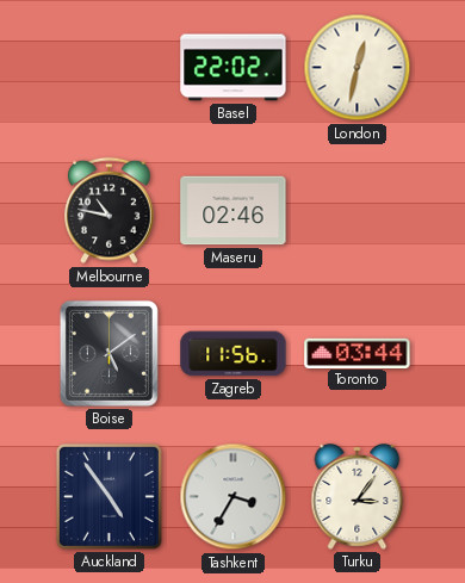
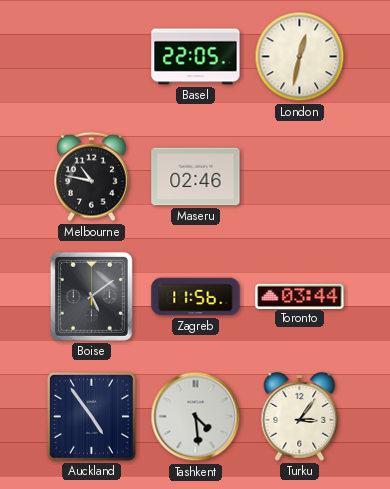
Basel: 22:02 -> 22:05
Tashkent: 3:35 -> 4:29
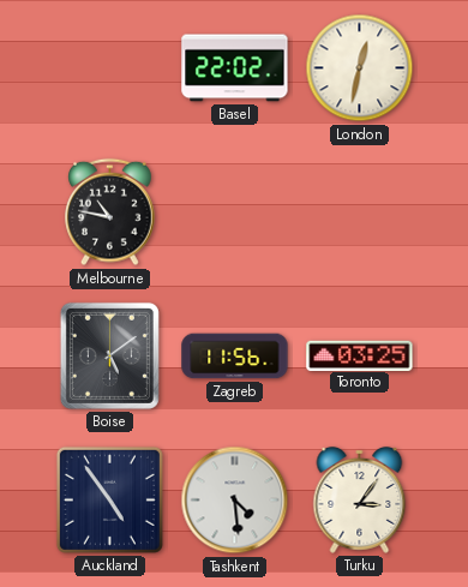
Basel: 22:05 -> 22:02
Maseru: 02:46 -> none
Toronto: 03:44 -> 03:25
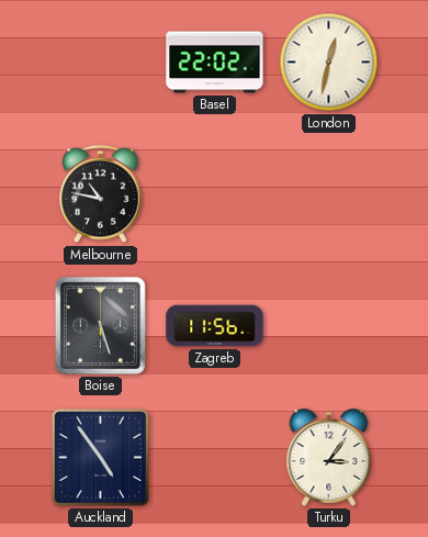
Boise: 5:09 -> 5:27
Toronto: 03:25 -> none
Tashkent: 4:29 -> none
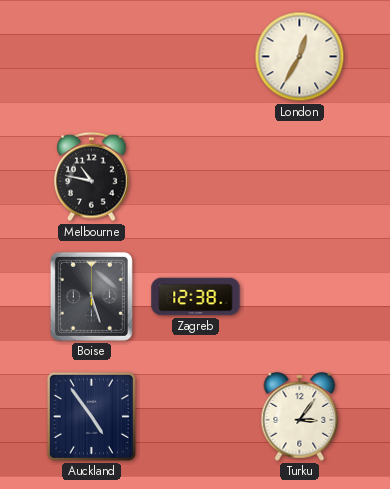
Basel: 22:02 -> none
London: 12:32 -> 12:35
Zagreb: 11:56 -> 12:38
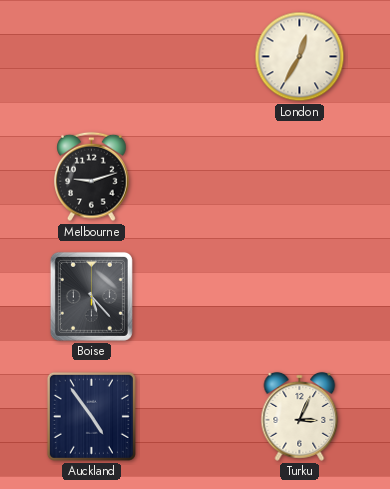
Melbourne: 10:47 -> 9:12
Boise: 5:27 -> 5:23
Zagreb: 12:38 -> none
Turku: 3:06 -> 3:04
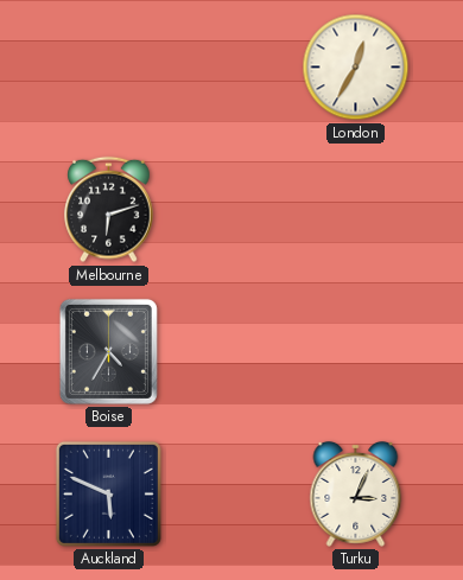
Melbourne: 9:12 -> 6:12
Boise: 5:23 -> 4:35
Auckland: 4:54 -> 5:49
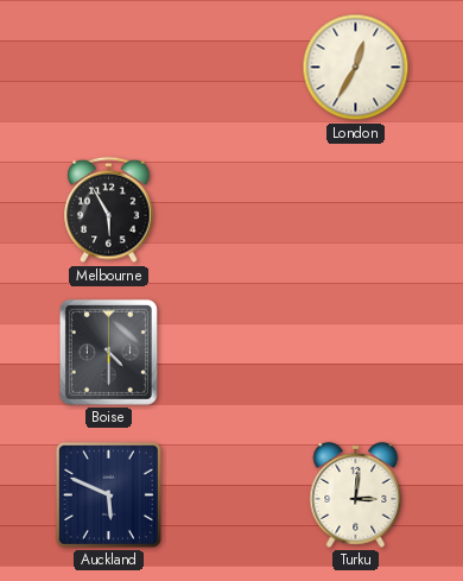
Melbourne: 6:12 -> 5:55
Boise: 4:35 -> 4:30
Turku: 3:04 -> 3:01
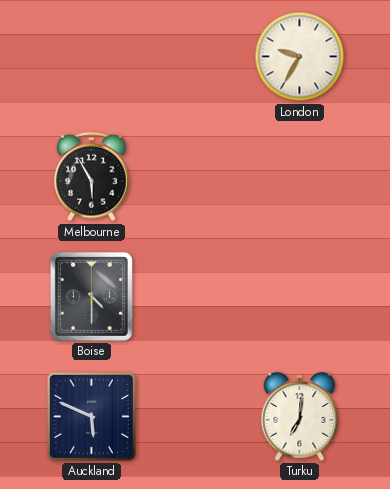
London: 12:35 -> 9:35
Turku: 3:01 -> 7:01
